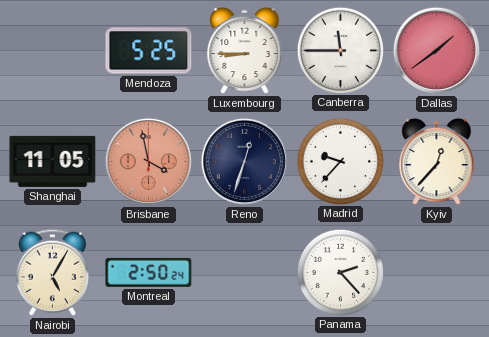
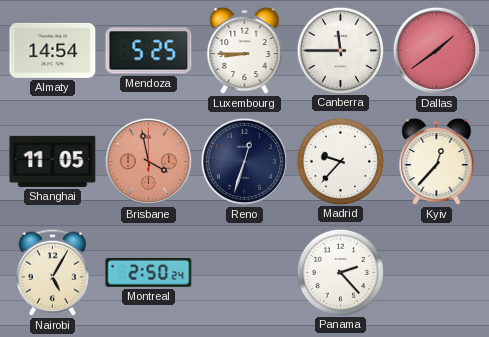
Almaty: none -> 14:54
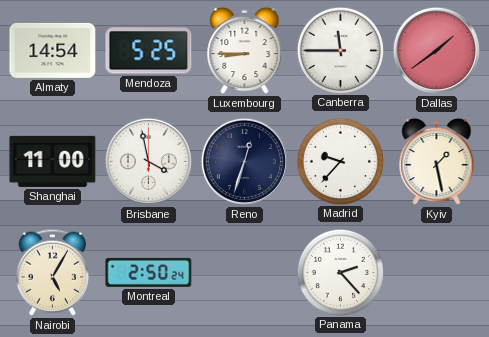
Shanghai: 11:05 -> 11:00
Brisbane dial: salmon -> white
Kyiv: 12:37 -> 1:28
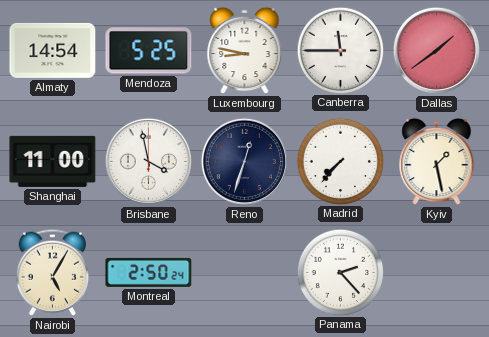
Luxembourg: 8:45 -> 8:47
Madrid: 9:37 -> 7:37
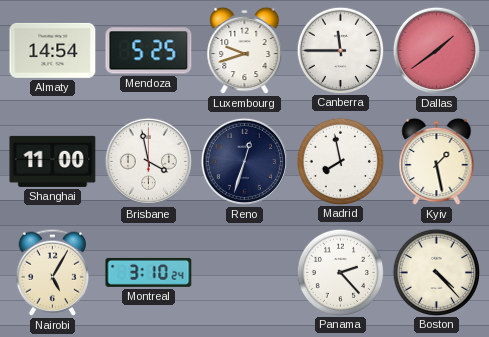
Luxembourg: 8:47 -> 9:42
Madrid: 7:37 -> 7:58
Montreal: 2:50 -> 3:10
Boston: none -> 4:23
